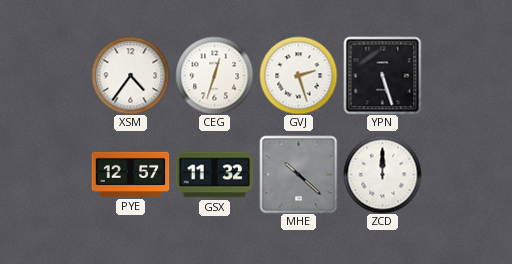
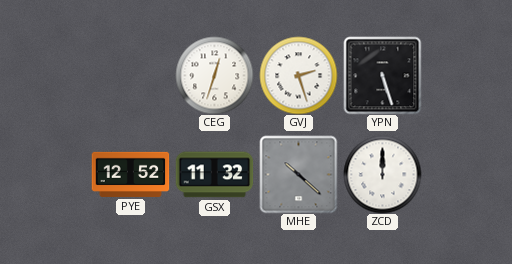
XSM: 4:36 -> none
PYE: 12:57 -> 12:52
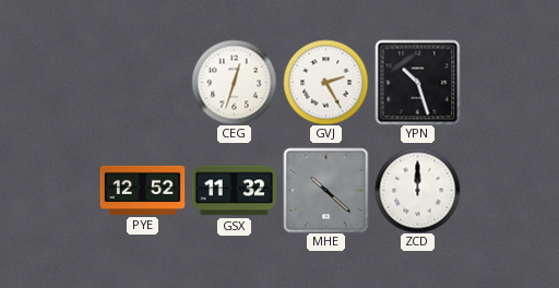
GVJ: 2:27 -> 2:25
YPN: 5:27 -> 10:27
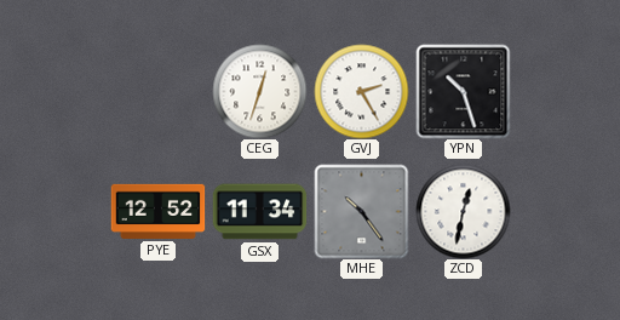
GSX: 11:32 -> 11:34
MHE: 10:22 -> 10:24
ZCD: 12:00 -> 12:32
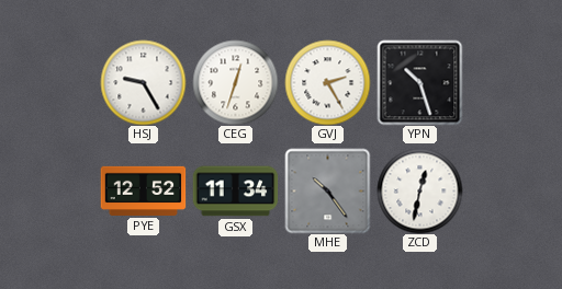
HSJ: none -> 9:25
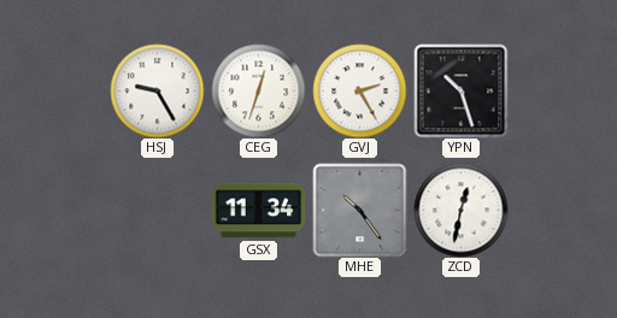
PYE: 12:52 -> none
